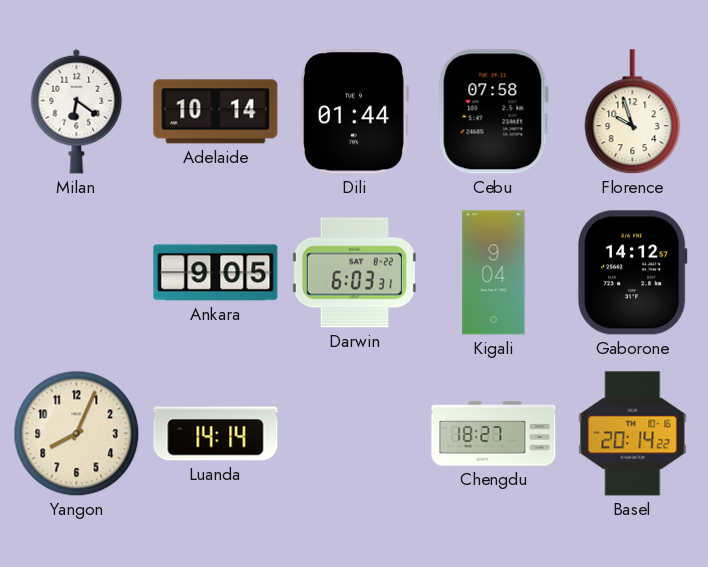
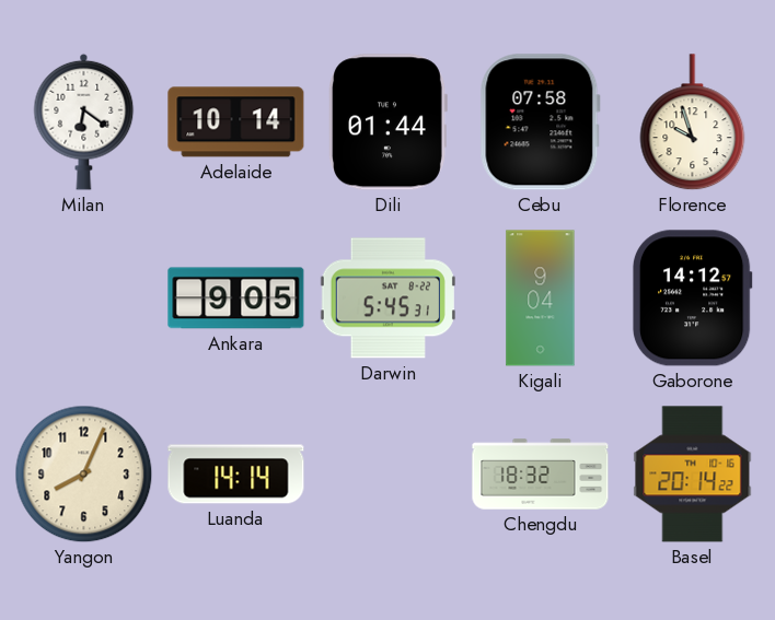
Darwin: 6:03 -> 5:45
Chengdu: 18:27 -> 18:32
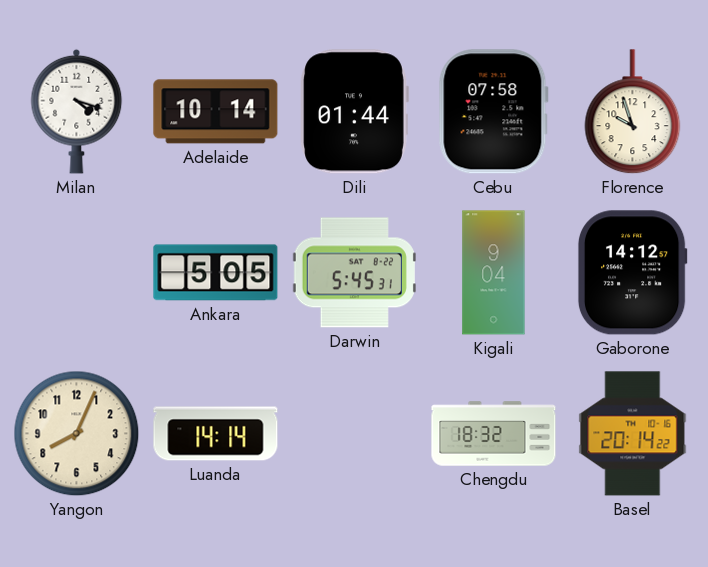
Milan: 6:21 -> 4:18
Ankara: 9:05 -> 5:05
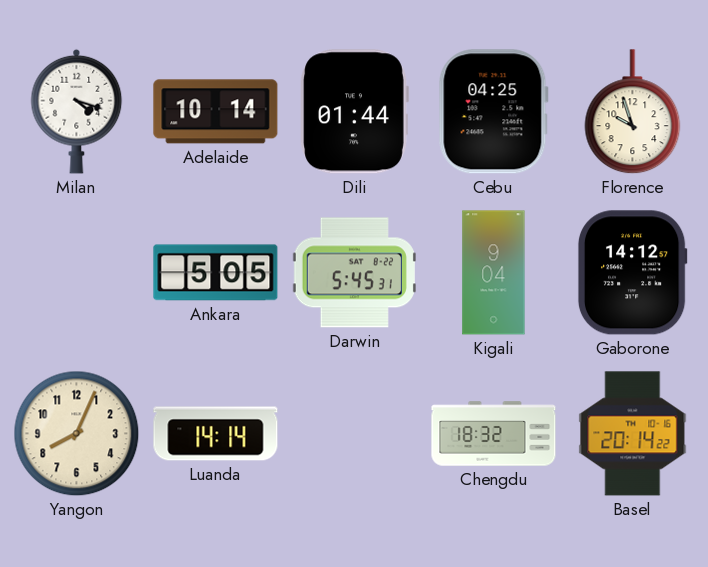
Cebu: 07:58 -> 04:25
